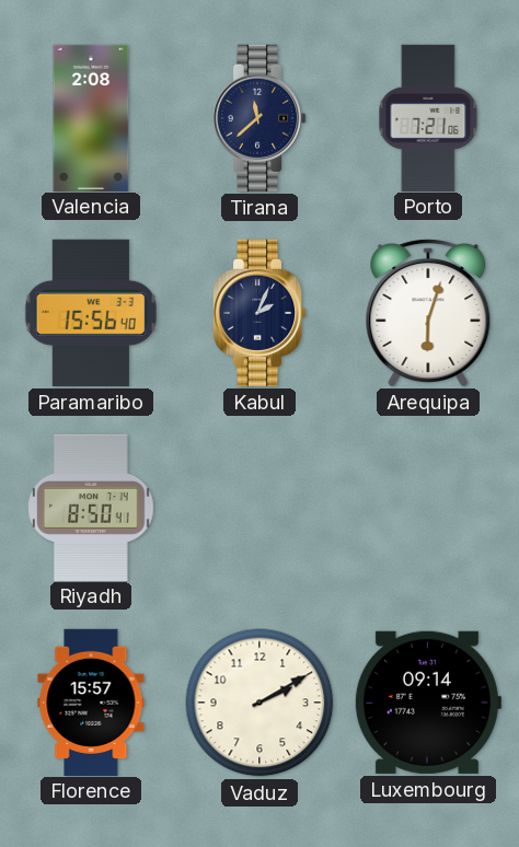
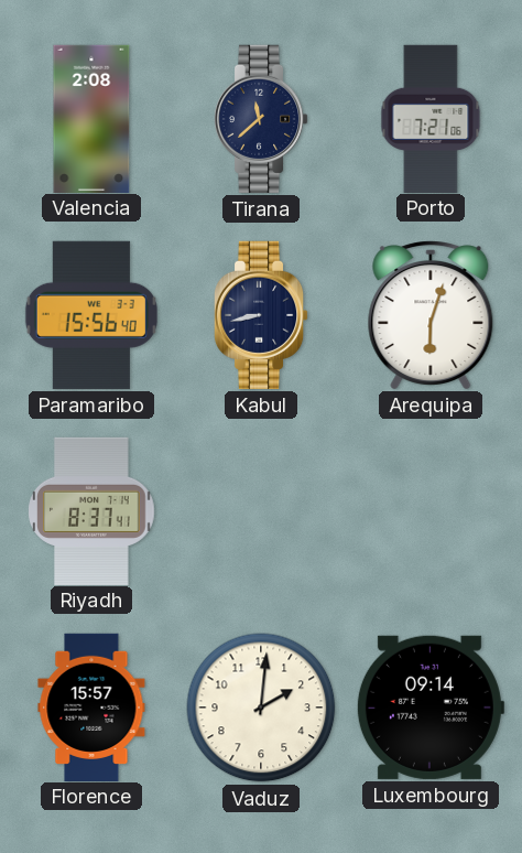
Kabul: 2:04 -> 8:43
Riyadh: 8:50 -> 8:37
Vaduz: 2:10 -> 2:01
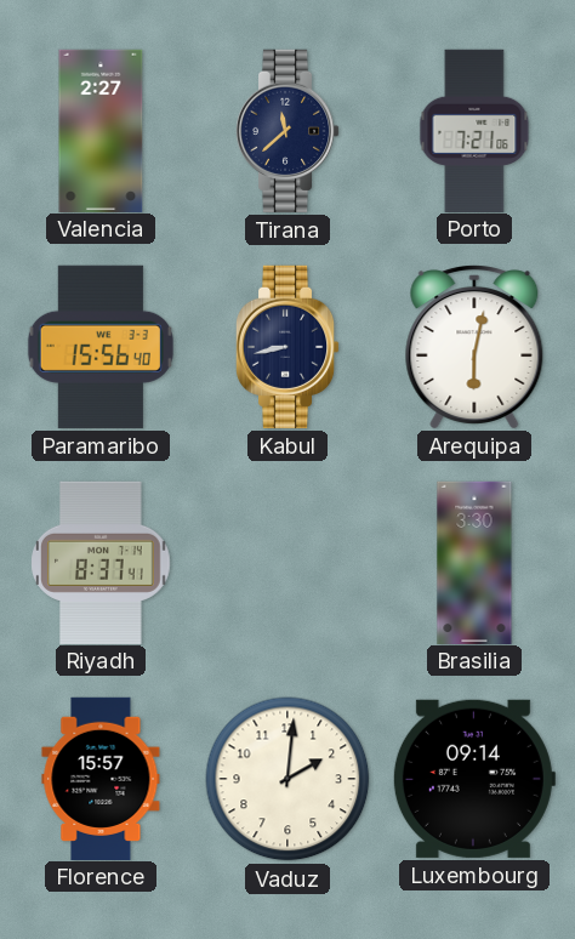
Valencia: 2:08 -> 2:27
Arequipa: 6:03 -> 6:02
Brasilia: none -> 3:30
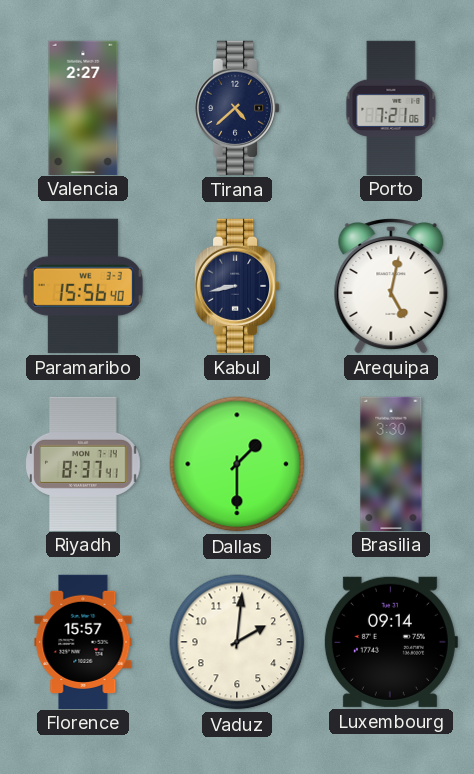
Tirana: 11:38 -> 4:38
Arequipa: 6:02 -> 5:02
Dallas: none -> 1:30
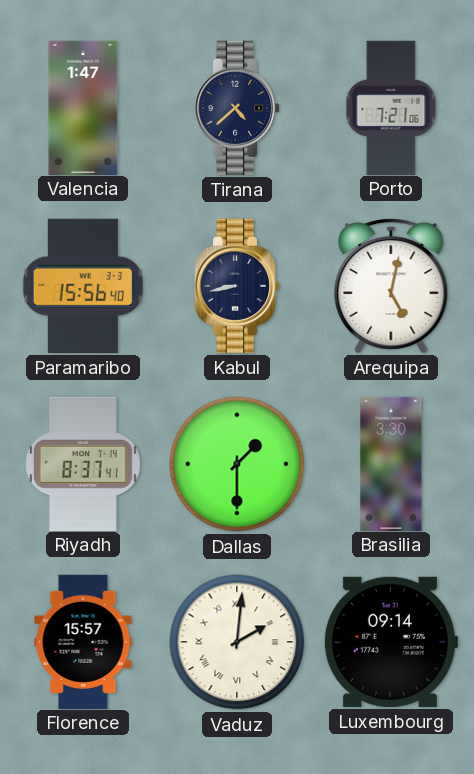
Valencia: 2:27 -> 1:47
Vaduz numerals: Arabic -> Roman
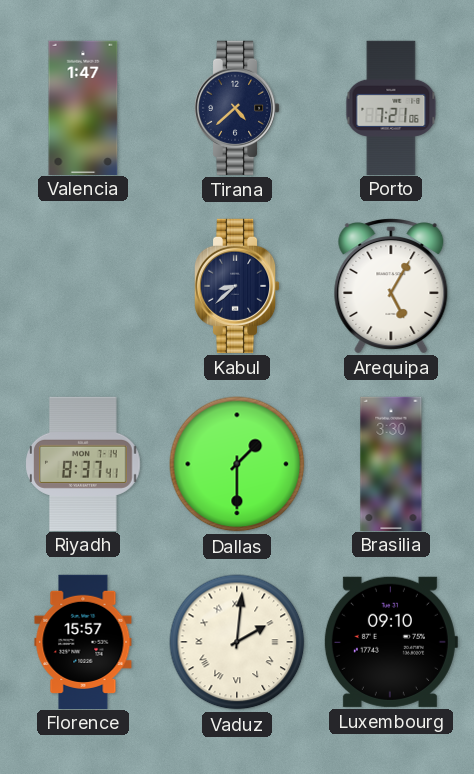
Paramaribo: 15:56 -> none
Kabul: 8:43 -> 8:38
Arequipa: 5:02 -> 5:05
Luxembourg: 09:14 -> 09:10
